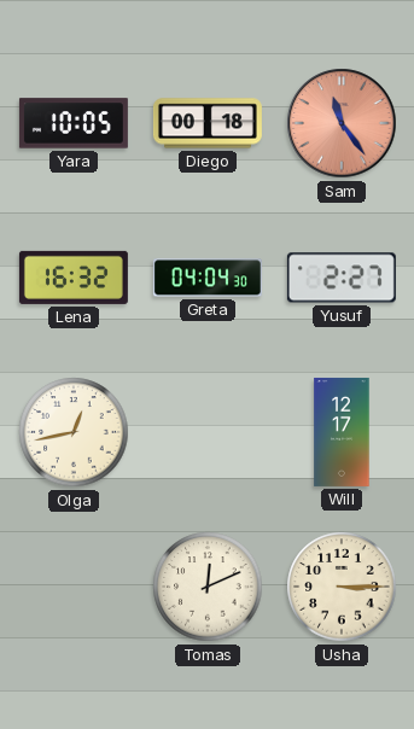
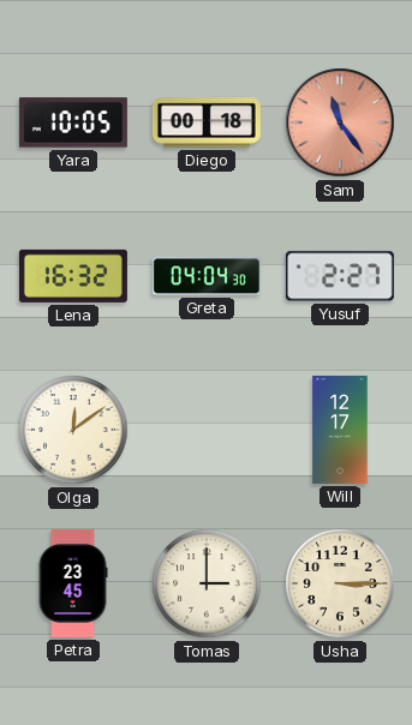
Olga: 12:43 -> 12:09
Petra: none -> 23:45
Tomas: 12:11 -> 3:00
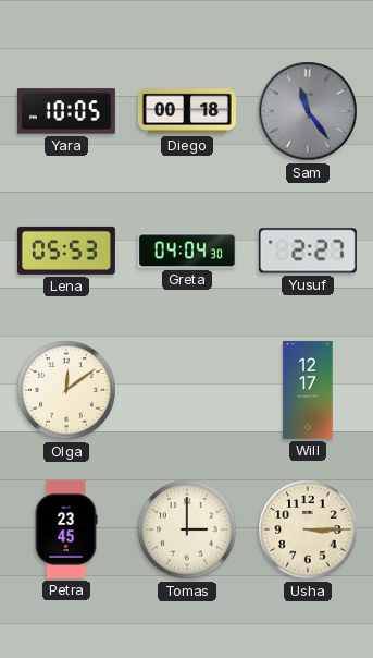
Sam dial: salmon -> grey
Lena: 16:32 -> 05:53
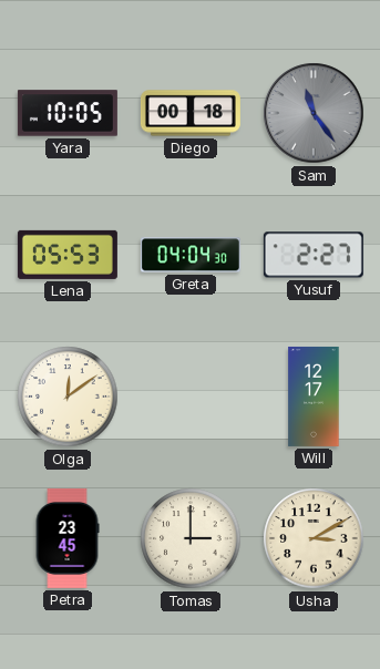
Usha: 3:15 -> 3:10
